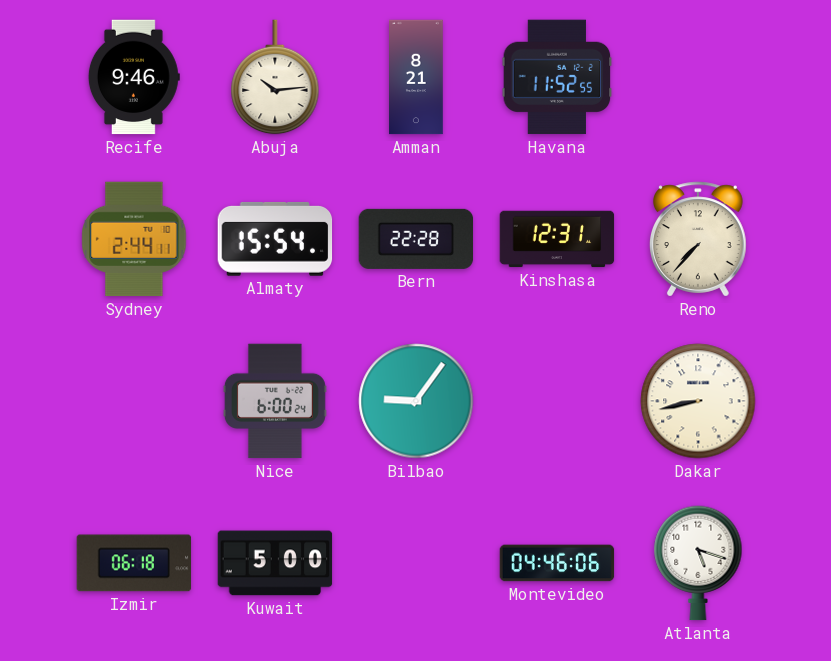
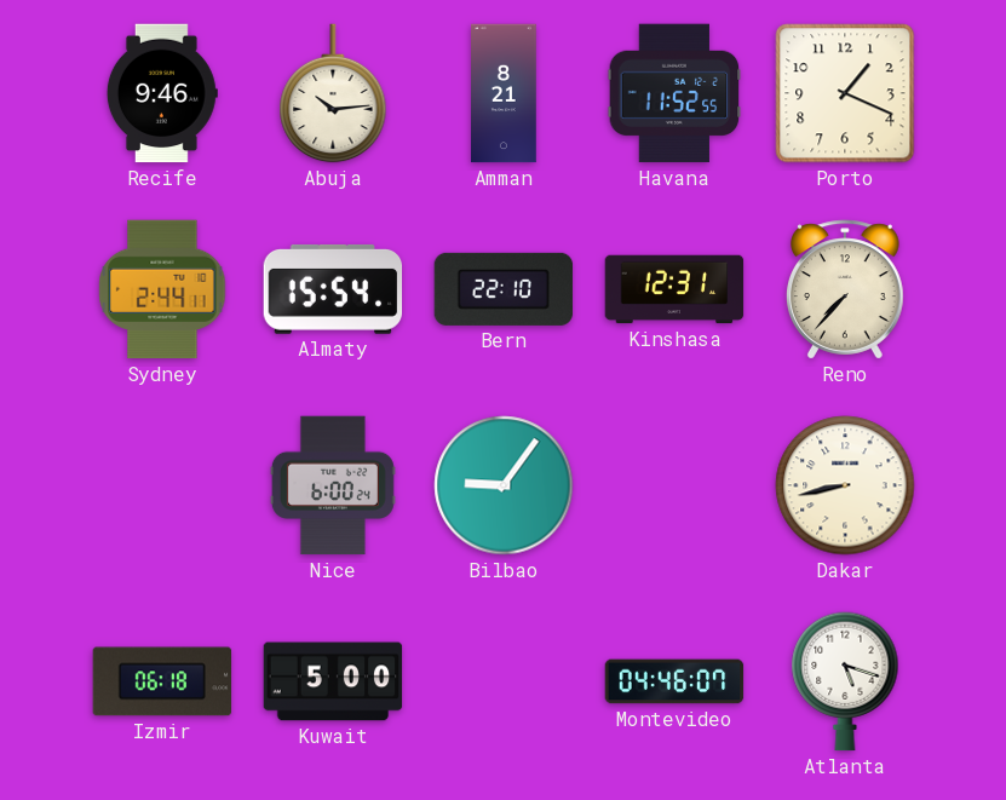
Porto: none -> 1:19
Bern: 22:28 -> 22:10
Montevideo: 04:46:06 -> 04:46:07
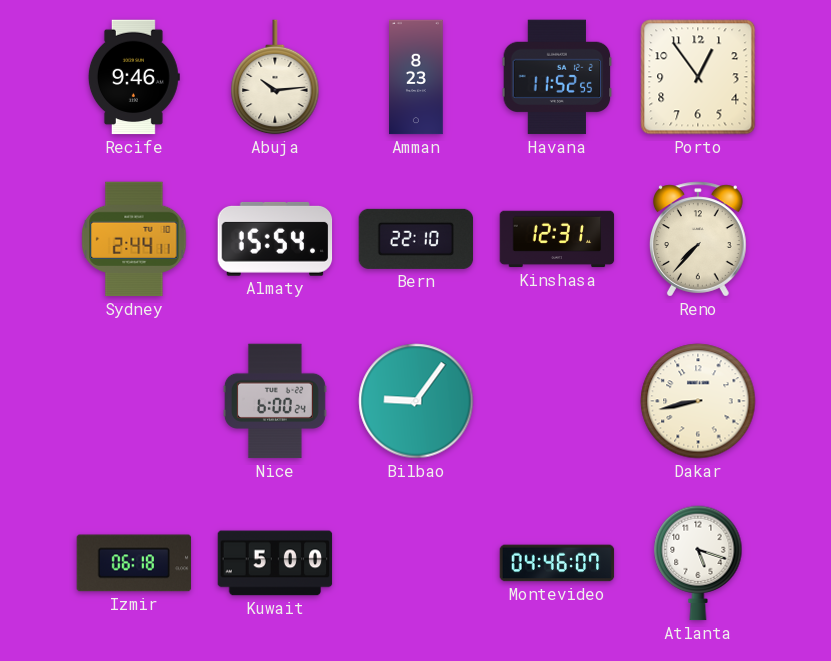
Amman: 8:21 -> 8:23
Porto: 1:19 -> 12:54
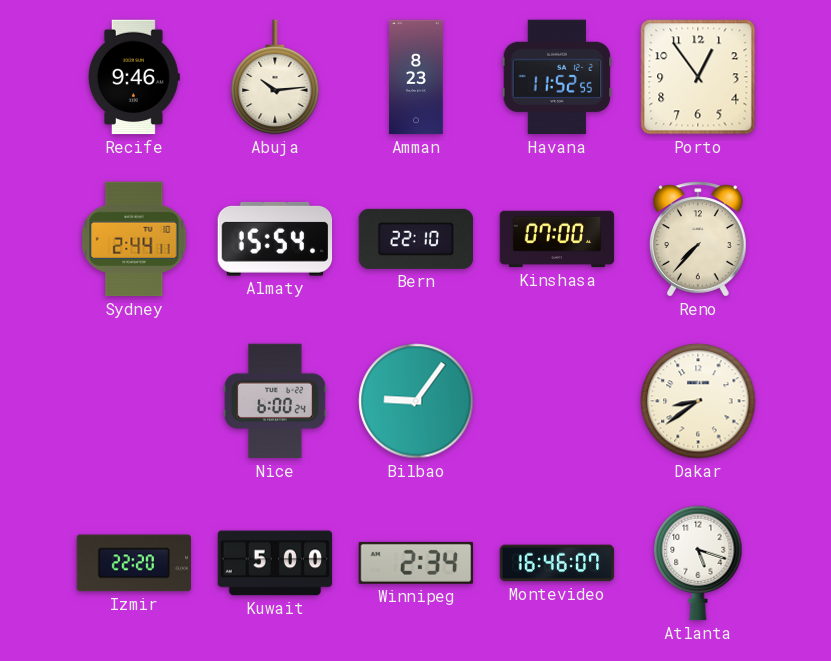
Kinshasa: 12:31 -> 07:00
Dakar: 8:43 -> 8:39
Izmir: 06:18 -> 22:20
Winnipeg: none -> 2:34
Montevideo: 04:46 -> 16:46
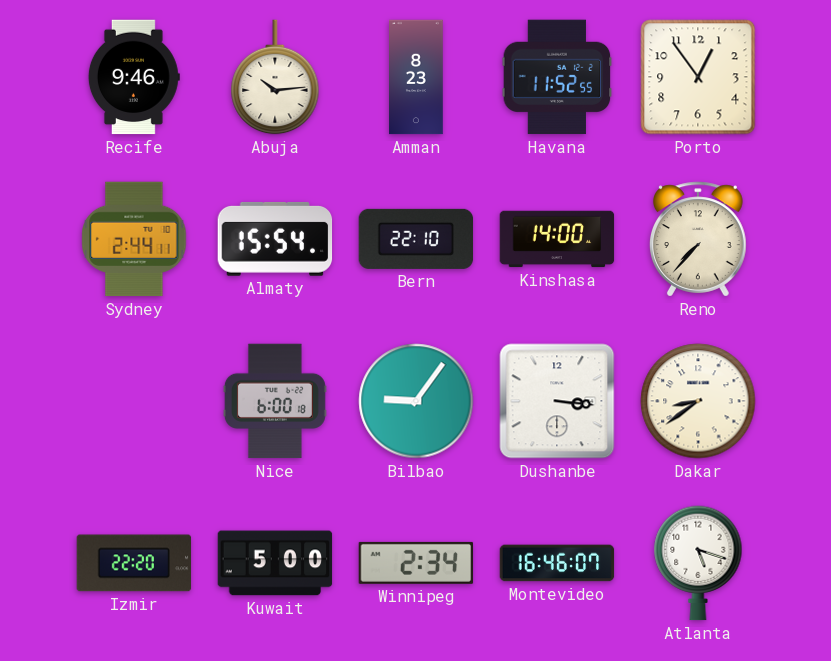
Kinshasa: 07:00 -> 14:00
Nice: 6:00:24 -> 6:00:18
Dushanbe: none -> 3:16
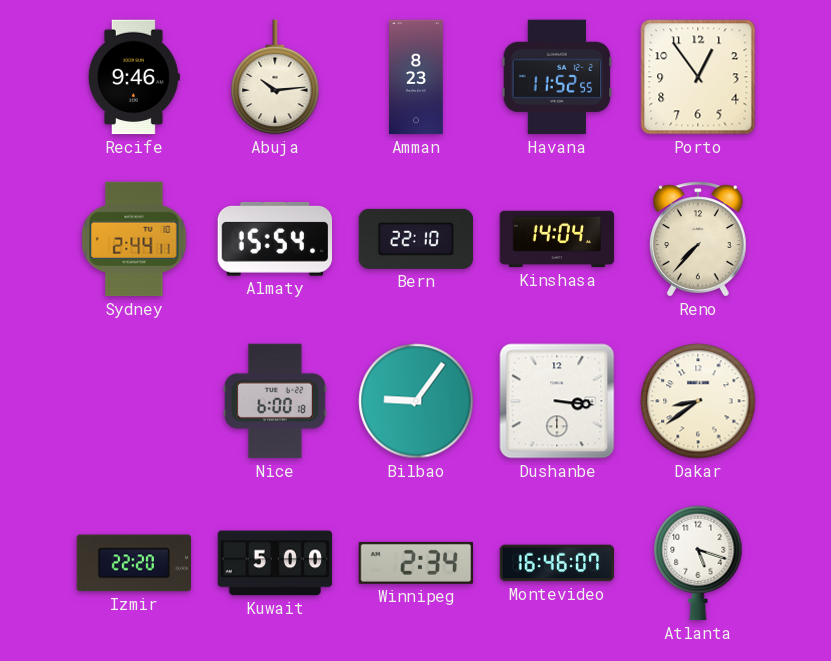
Kinshasa: 14:00 -> 14:04
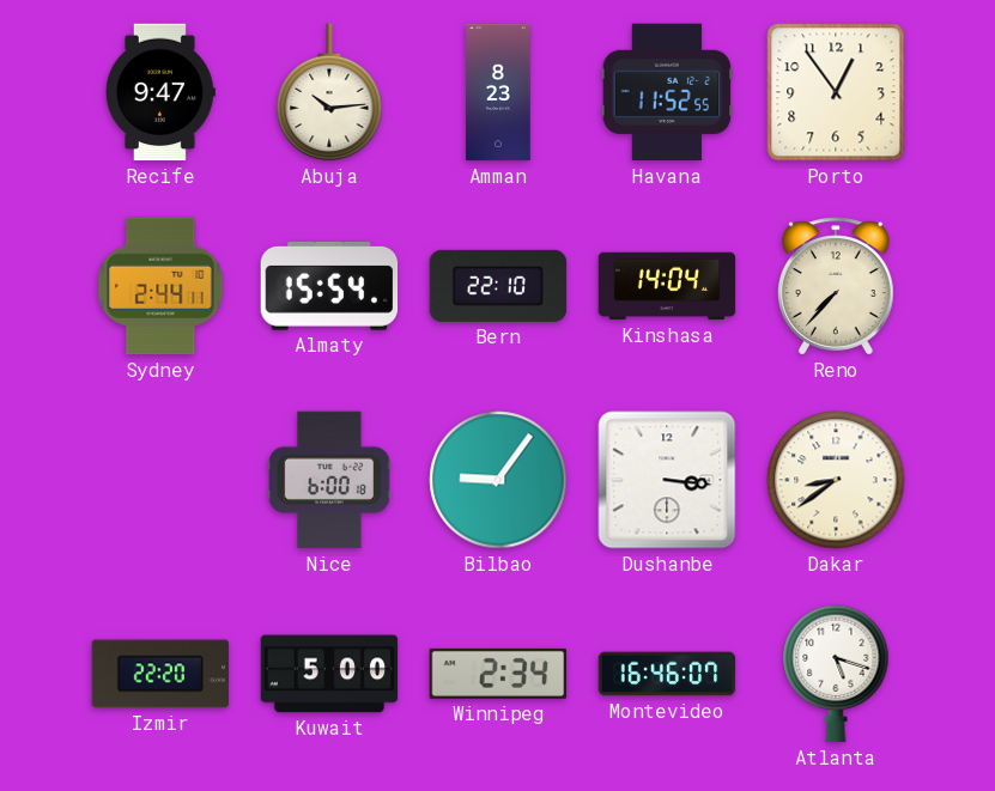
Recife: 9:46 -> 9:47
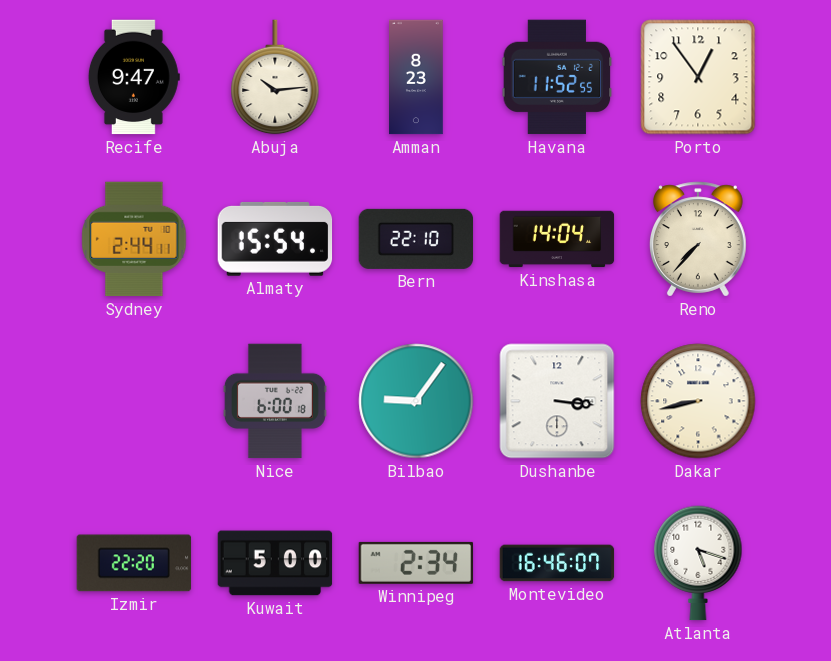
Dakar: 8:39 -> 8:43
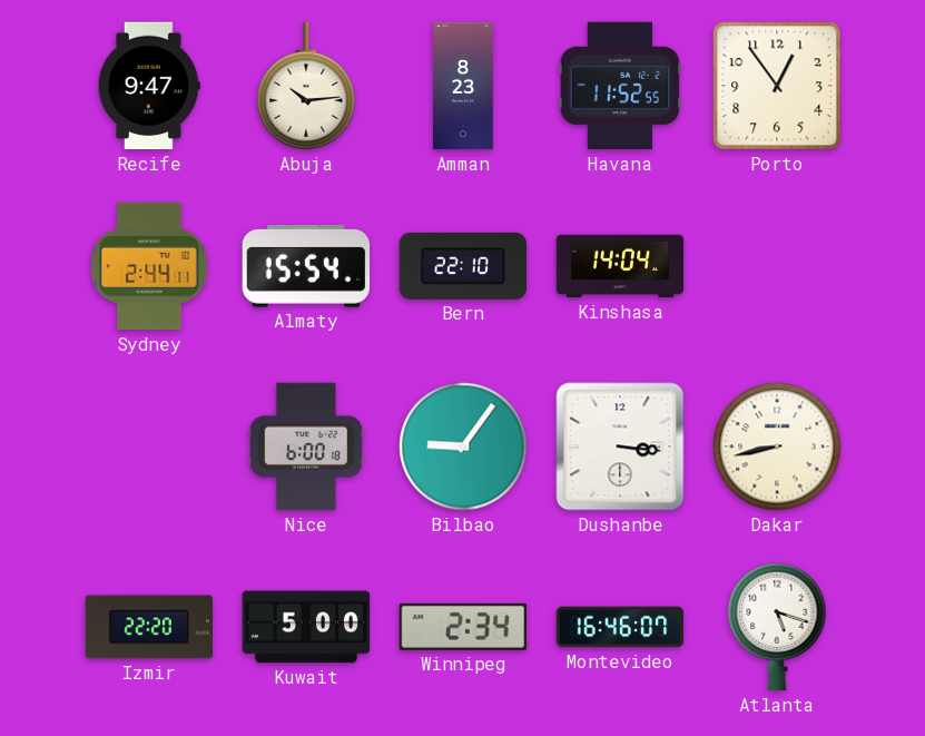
Reno: 7:37 -> none
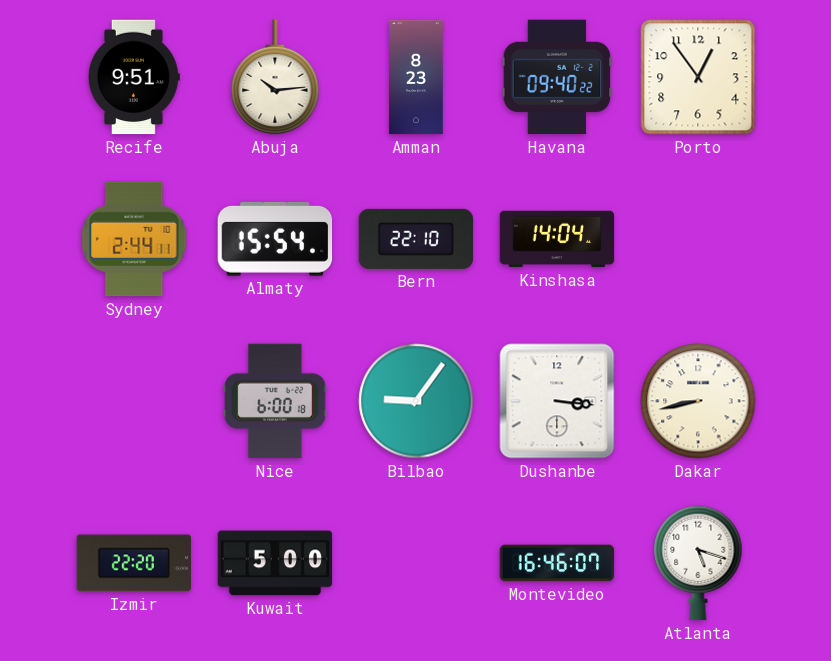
Recife: 9:47 -> 9:51
Havana: 11:52 -> 09:40
Winnipeg: 2:34 -> none
